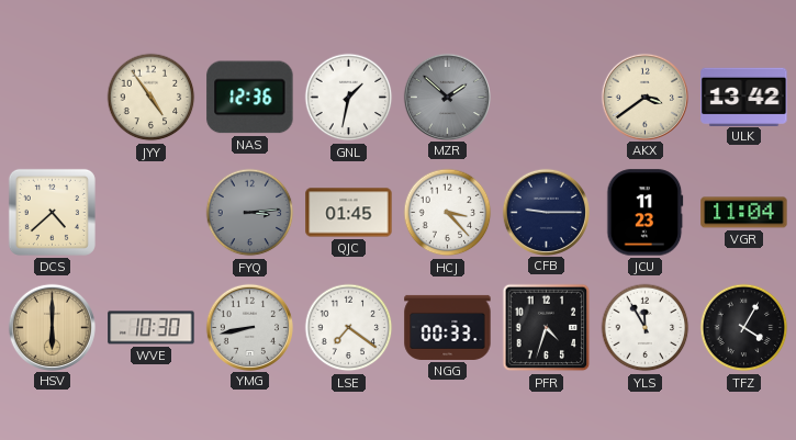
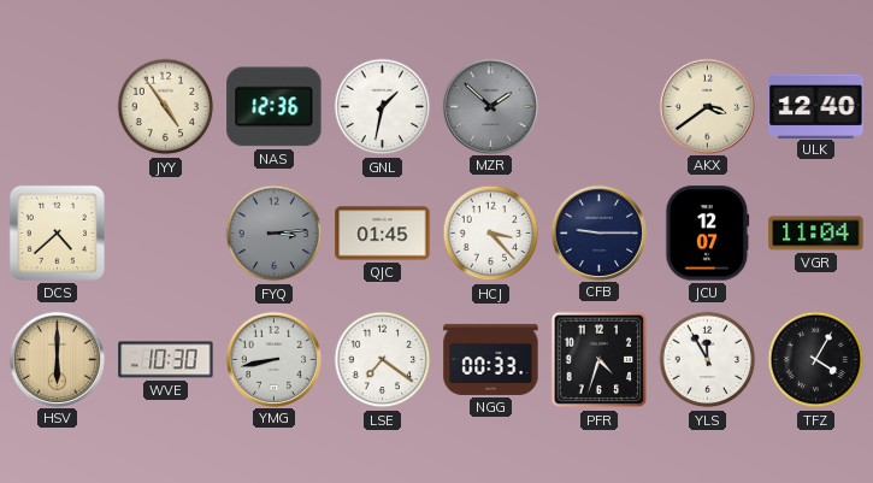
ULK: 13:42 -> 12:40
JCU: 11:23 -> 12:07
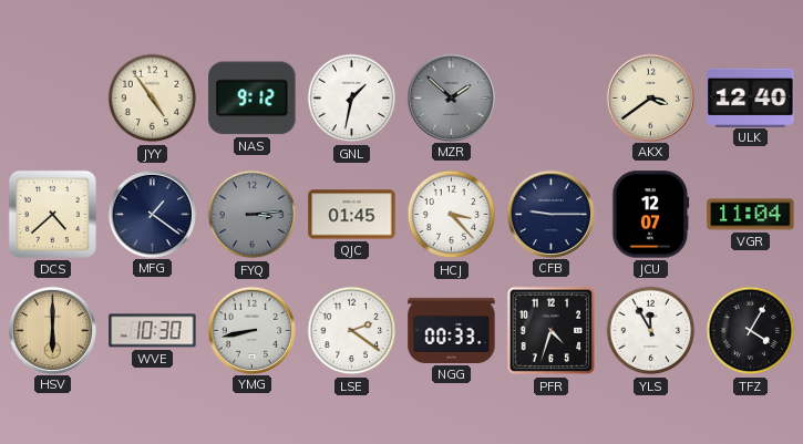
NAS: 12:36 -> 9:12
MFG: none -> 1:21
LSE: 7:21 -> 2:21
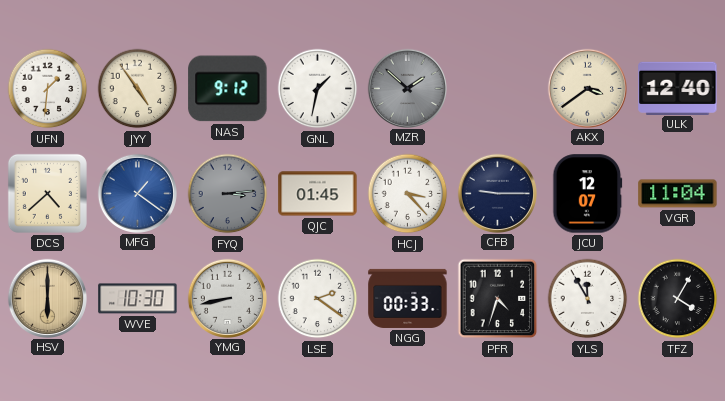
UFN: none -> 1:31
MFG dial: navy -> blue
